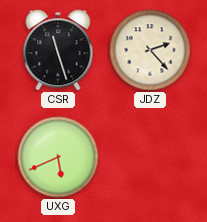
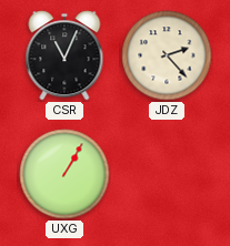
CSR: 11:27 -> 11:04
UXG: 5:41 -> 1:05
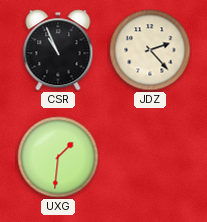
CSR: 11:04 -> 10:56
UXG: 1:05 -> 1:31
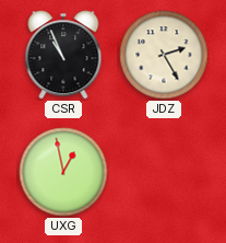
JDZ: 2:23 -> 2:25
UXG: 1:31 -> 12:58
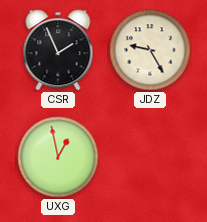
CSR: 10:56 -> 1:56
JDZ: 2:25 -> 9:25
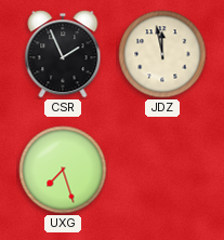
JDZ: 9:25 -> 11:58
UXG: 12:58 -> 7:27
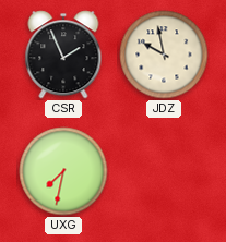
JDZ: 11:58 -> 9:58
UXG: 7:27 -> 7:32
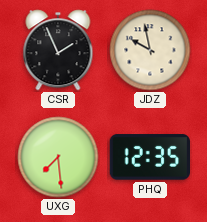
UXG: 7:32 -> 7:29
PHQ: none -> 12:35
